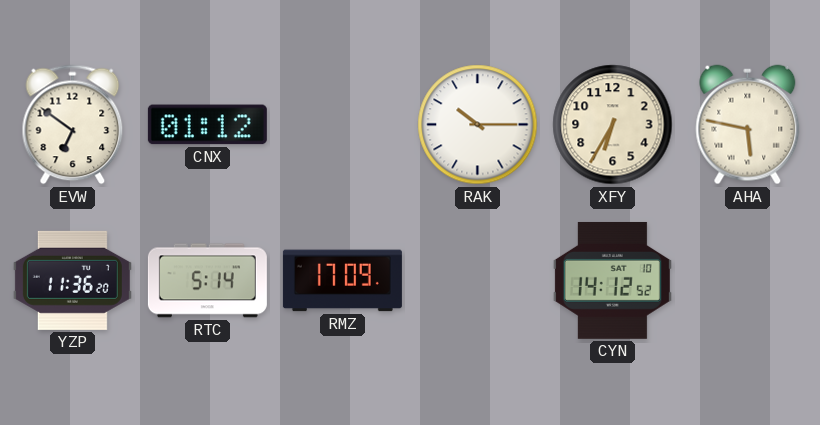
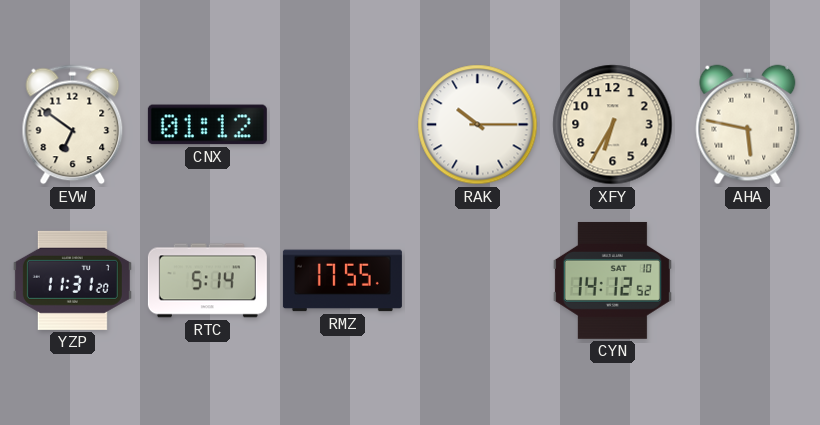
YZP: 11:36 -> 11:31
RMZ: 17:09 -> 17:55
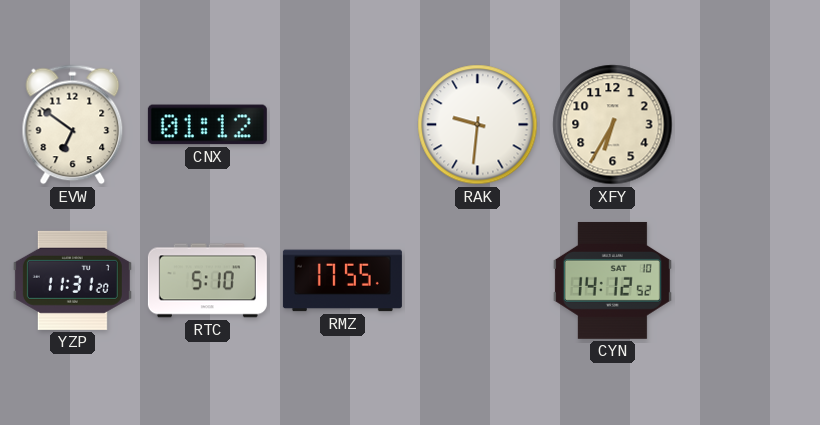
RAK: 10:15 -> 9:31
AHA: 5:47 -> none
RTC: 5:14 -> 5:10
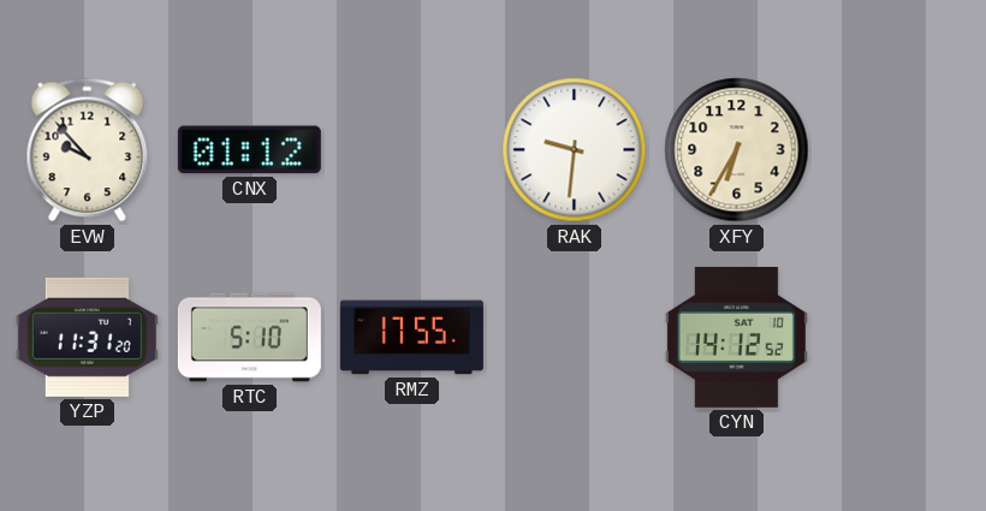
EVW: 6:51 -> 9:53
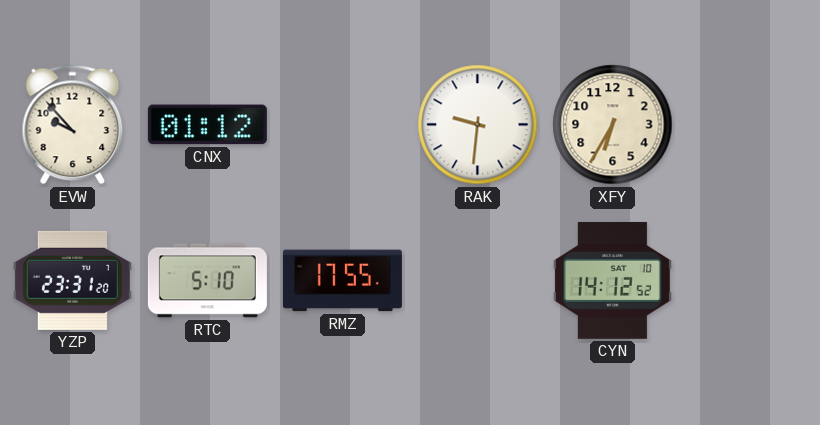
YZP: 11:31 -> 23:31
